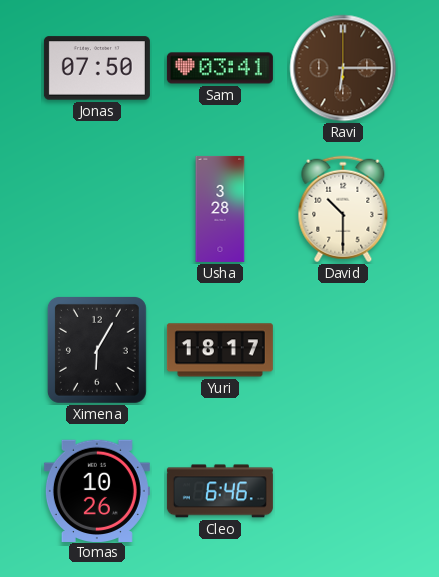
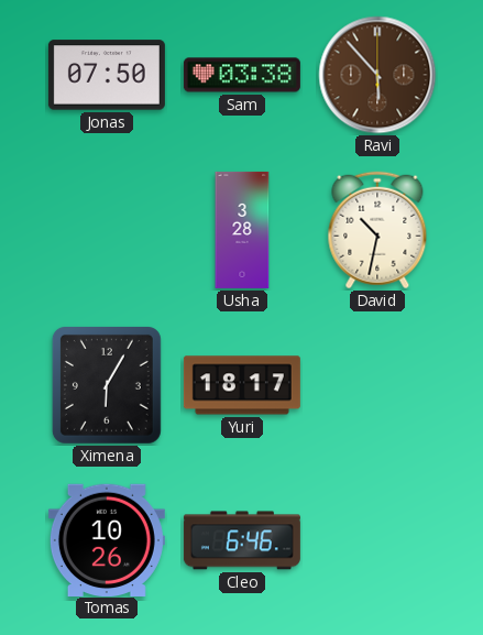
Sam: 03:41 -> 03:38
Ravi: 6:15 -> 5:53
David: 10:30 -> 10:32
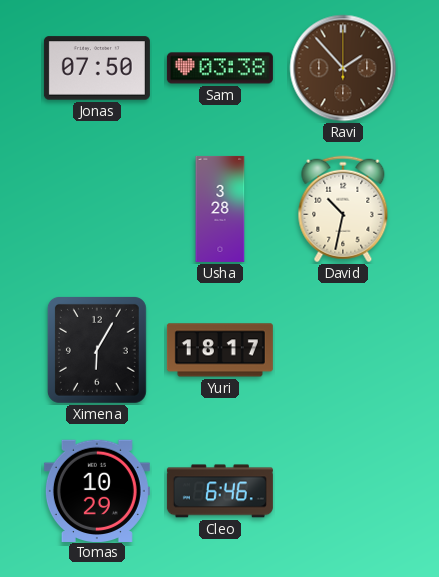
Ravi: 5:53 -> 1:53
Tomas: 10:26 -> 10:29
